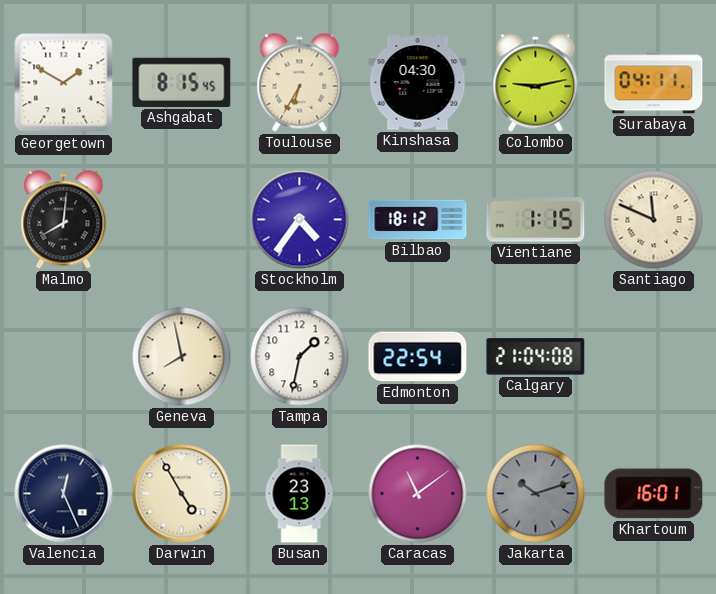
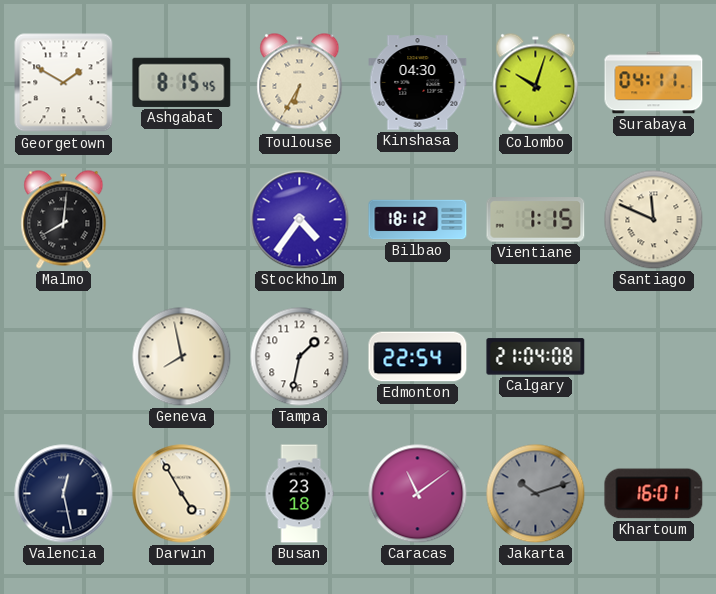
Colombo: 9:13 -> 10:03
Valencia: 12:26 -> 12:28
Busan: 23:13 -> 23:18
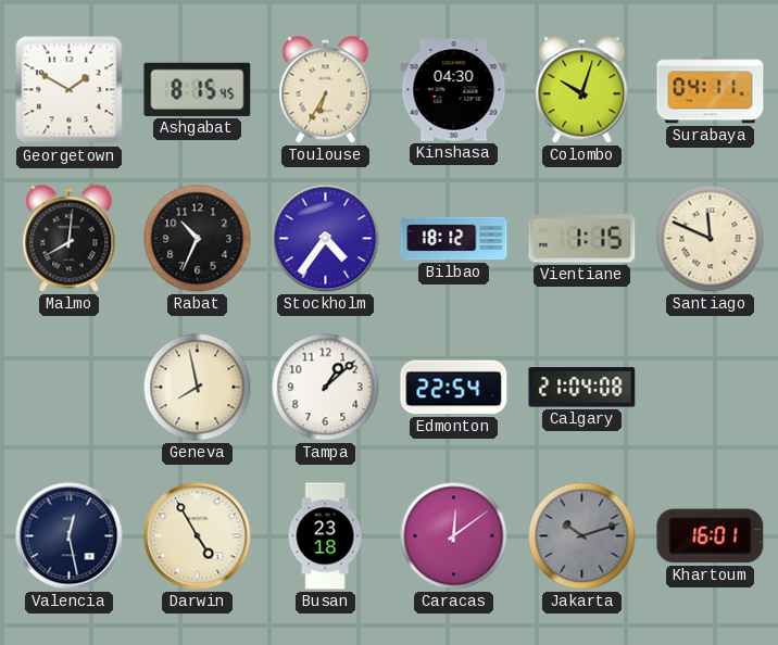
Rabat: none -> 10:34
Tampa: 1:32 -> 1:08
Caracas: 11:09 -> 12:09
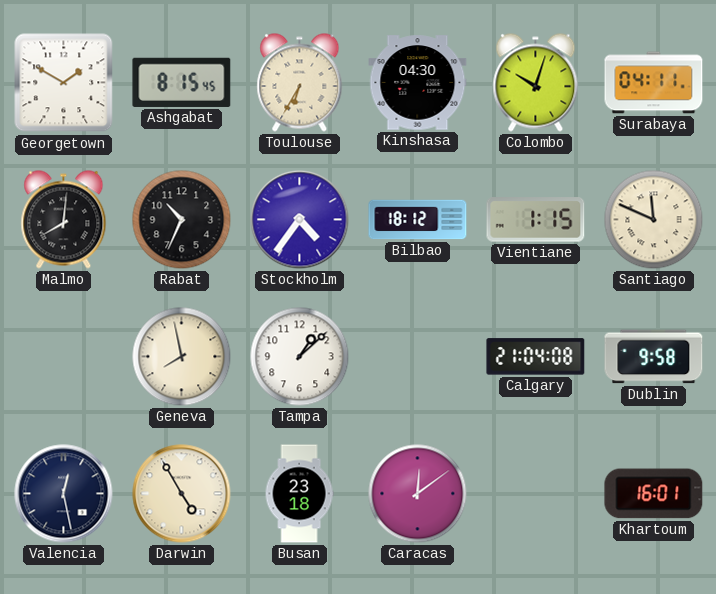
Edmonton: 22:54 -> none
Dublin: none -> 9:58
Jakarta: 10:12 -> none
